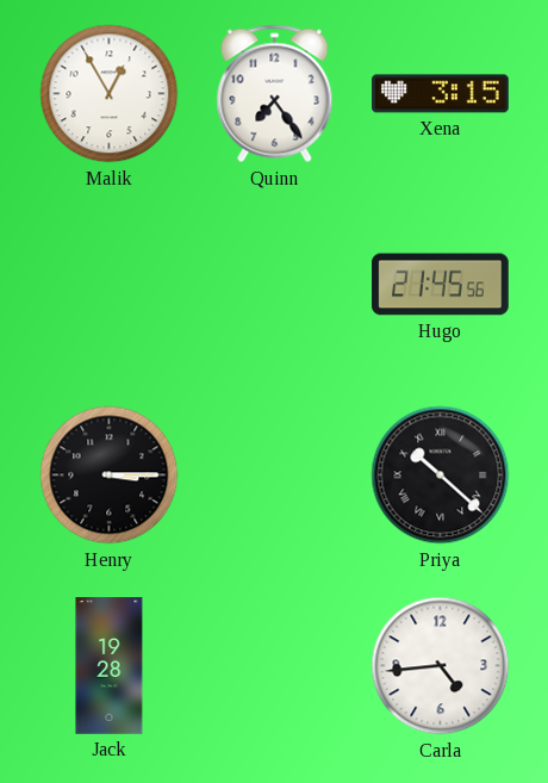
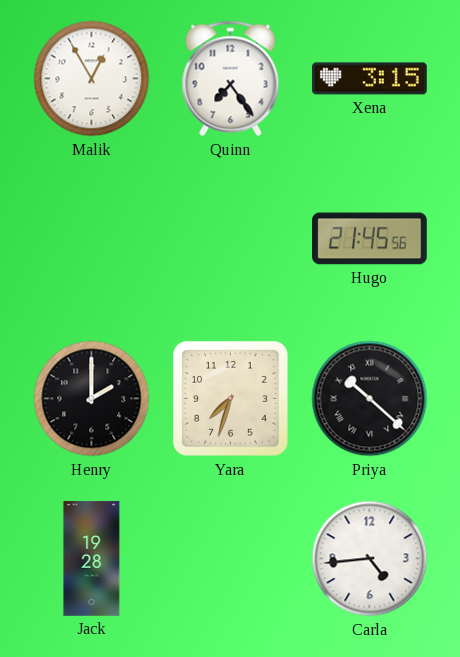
Henry: 3:15 -> 2:00
Yara: none -> 7:33
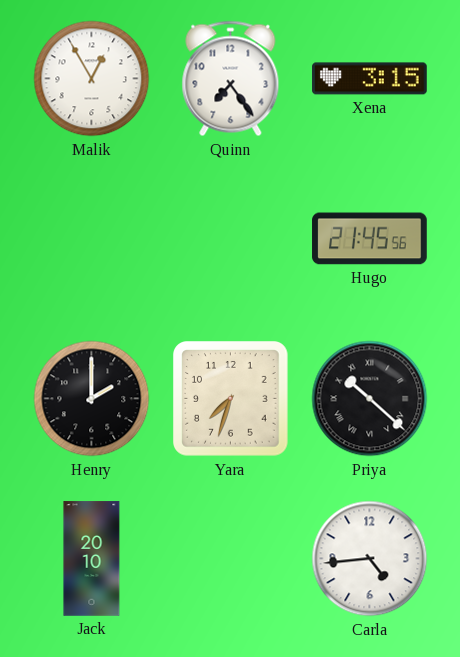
Jack: 19:28 -> 20:10
